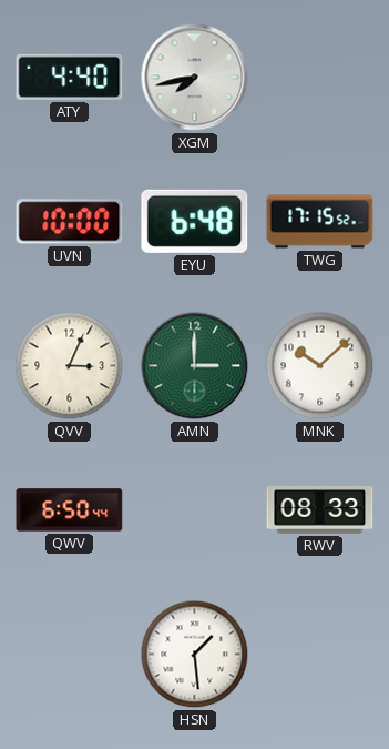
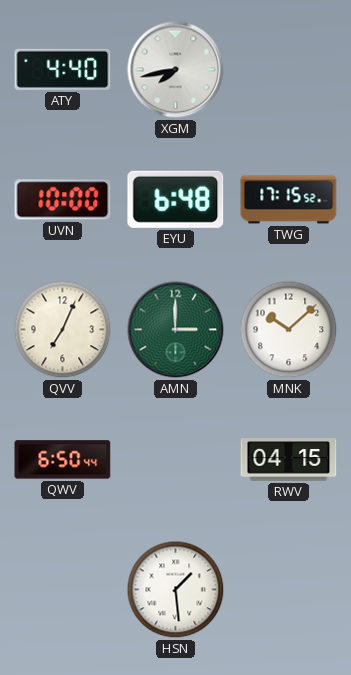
QVV: 3:04 -> 7:04
RWV: 08:33 -> 04:15
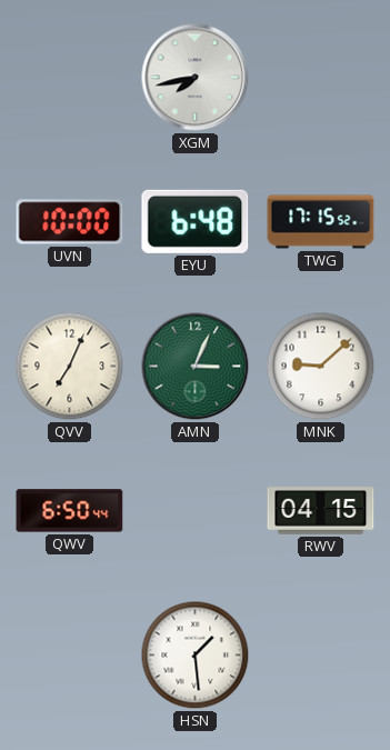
ATY: 4:40 -> none
AMN: 3:00 -> 3:04
MNK: 10:08 -> 9:08
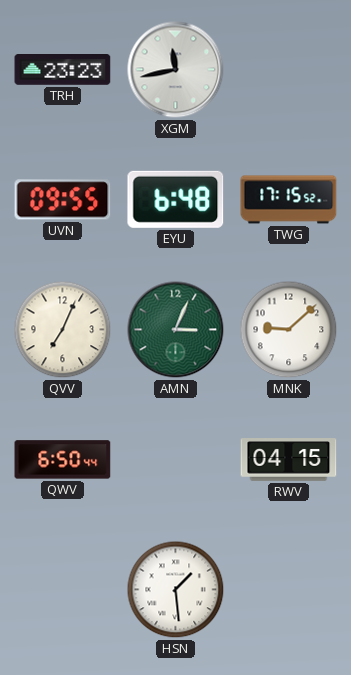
TRH: none -> 23:23
XGM: 7:43 -> 11:43
UVN: 10:00 -> 09:55
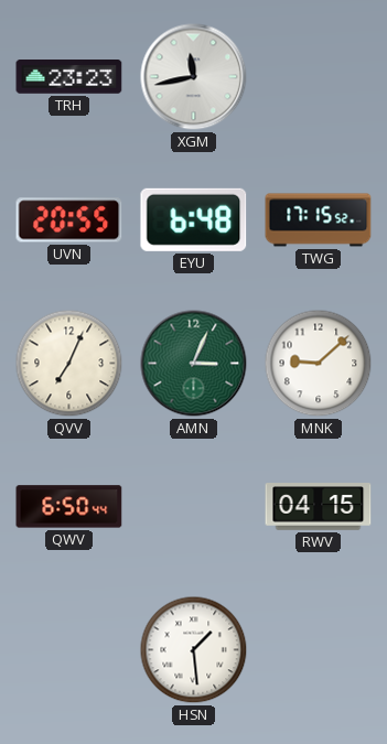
UVN: 09:55 -> 20:55
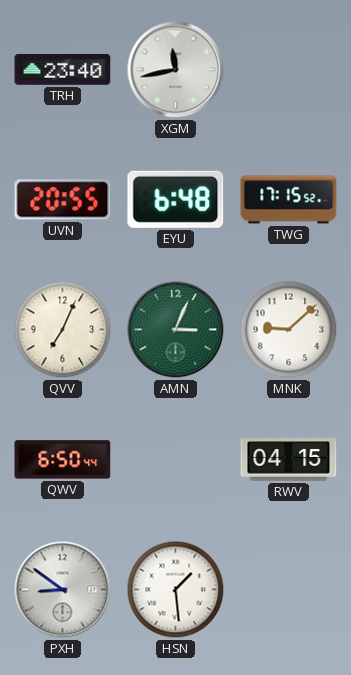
TRH: 23:23 -> 23:40
PXH: none -> 8:51
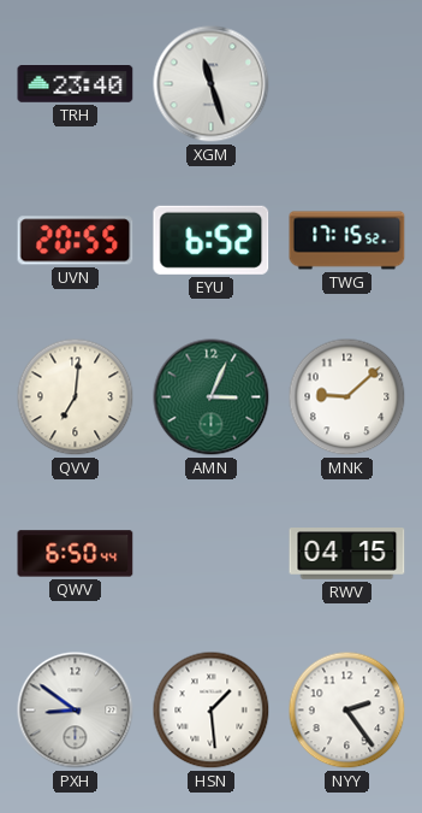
XGM: 11:43 -> 11:27
EYU: 6:48 -> 6:52
QVV: 7:04 -> 7:01
NYY: none -> 2:24
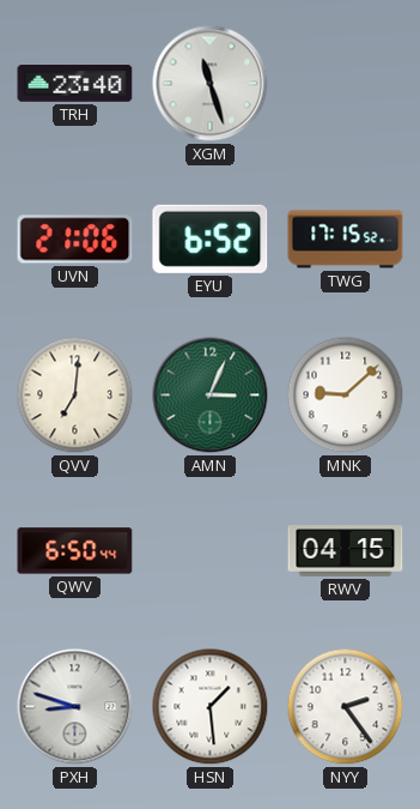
UVN: 20:55 -> 21:06
PXH: 8:51 -> 8:48
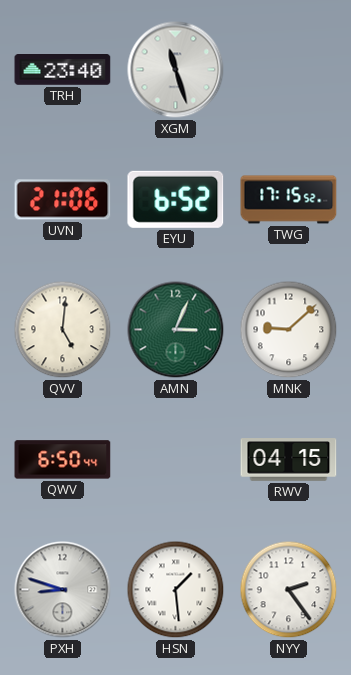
QVV: 7:01 -> 5:01
